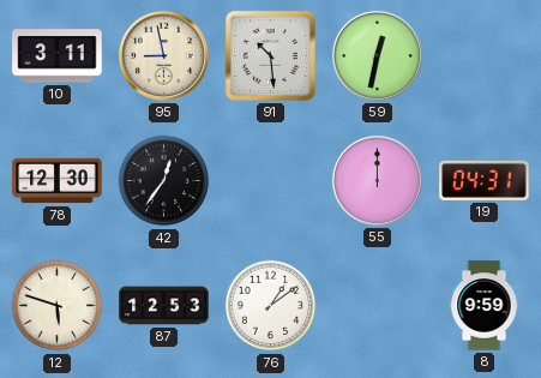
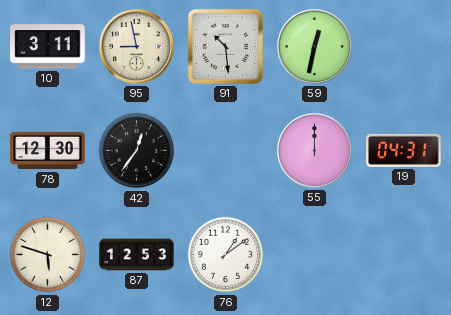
8: 9:59 -> none
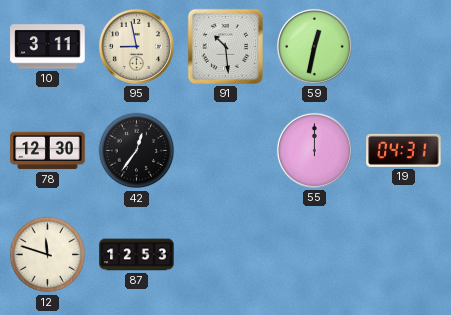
12: 5:48 -> 11:48
76: 1:09 -> none
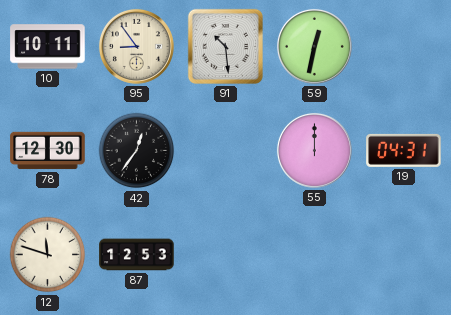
10: 3:11 -> 10:11
95: 8:58 -> 8:54
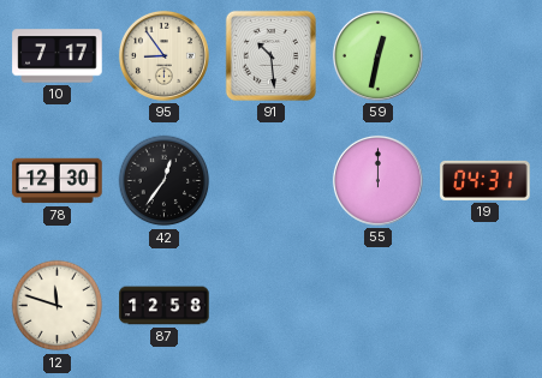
10: 10:11 -> 7:17
87: 12:53 -> 12:58
